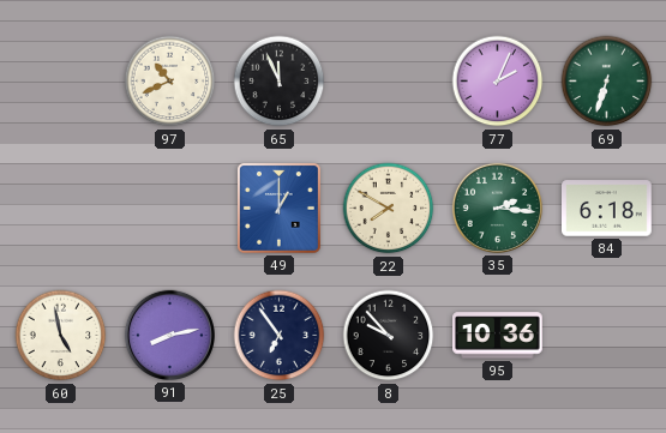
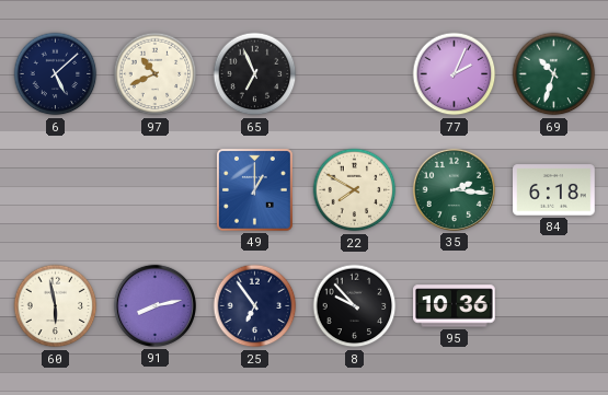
6: none -> 5:08
65: 11:56 -> 6:56
69: 6:33 -> 10:33
60: 4:58 -> 5:58
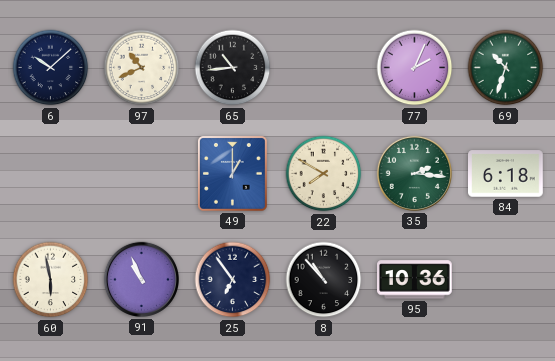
6: 5:08 -> 10:08
65: 6:56 -> 10:44
91: 8:13 -> 10:56
8: 9:53 -> 10:53
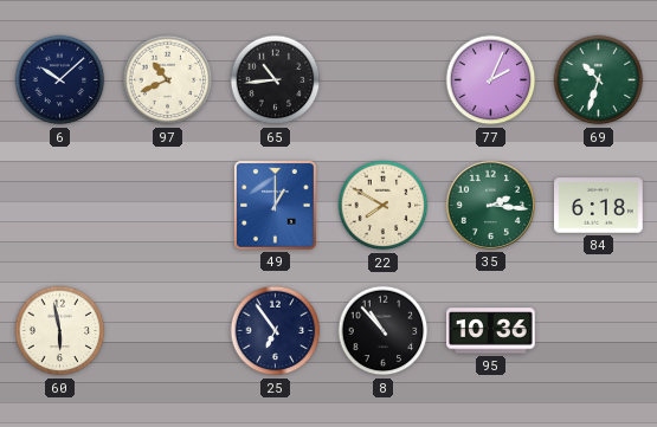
91: 10:56 -> none
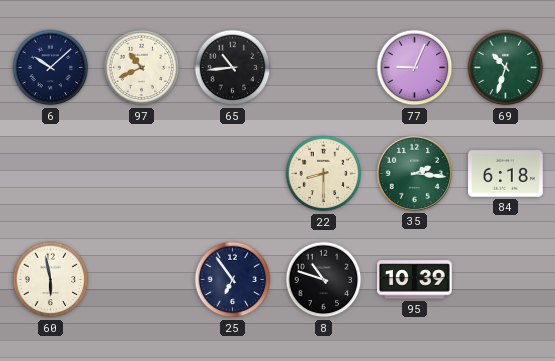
77: 2:04 -> 9:04
49: 1:00 -> none
22: 7:50 -> 8:30
8: 10:53 -> 10:48
95: 10:36 -> 10:39
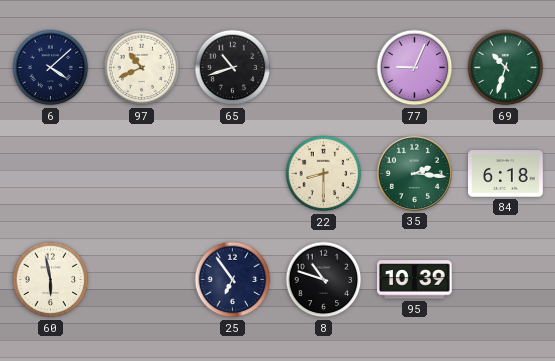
6: 10:08 -> 4:08
65: 10:44 -> 10:42
